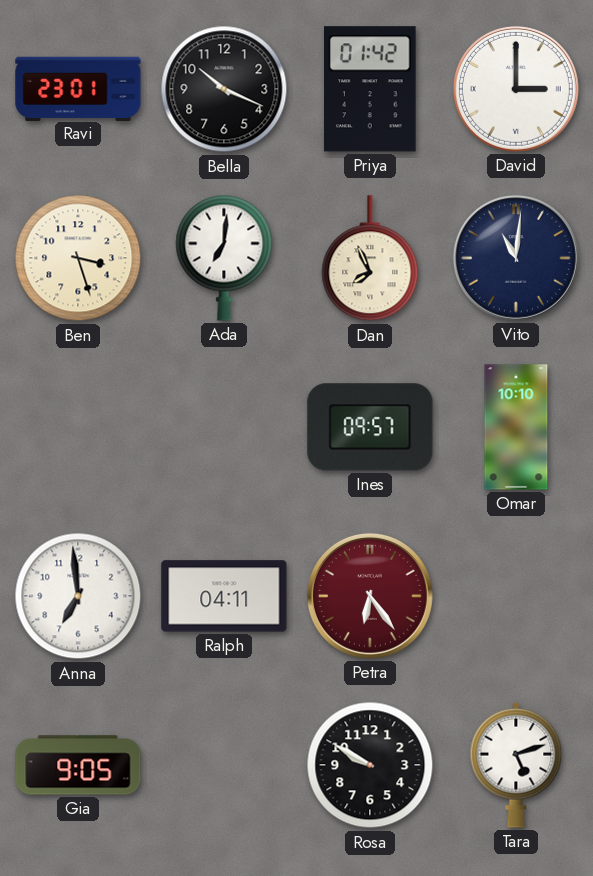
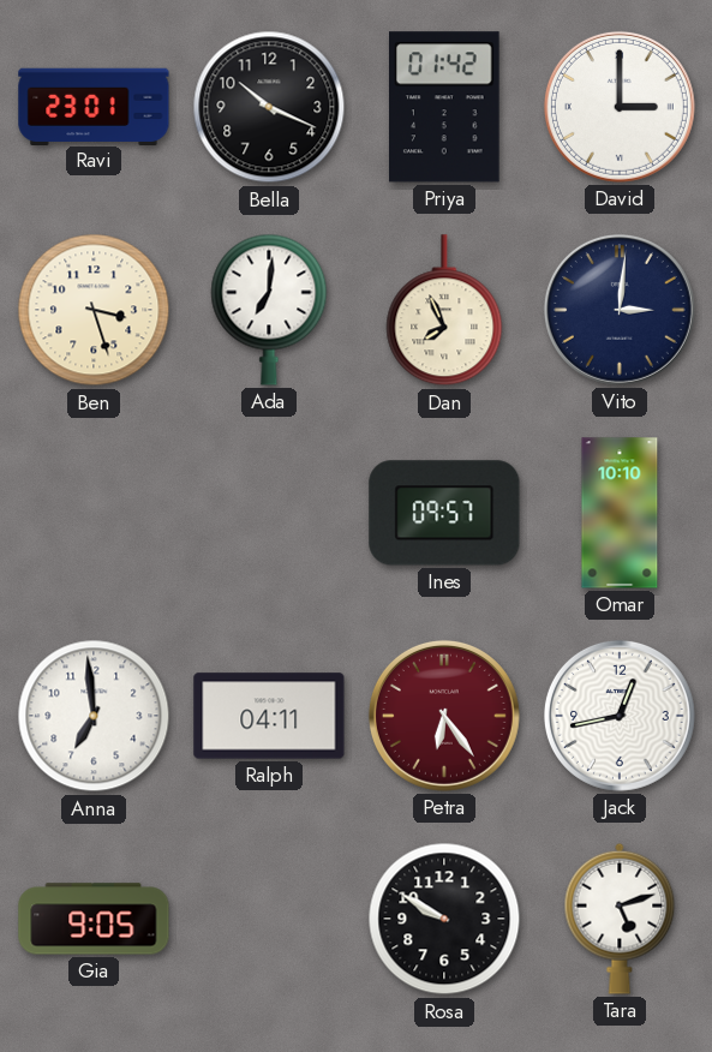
Vito: 11:01 -> 3:01
Jack: none -> 12:43
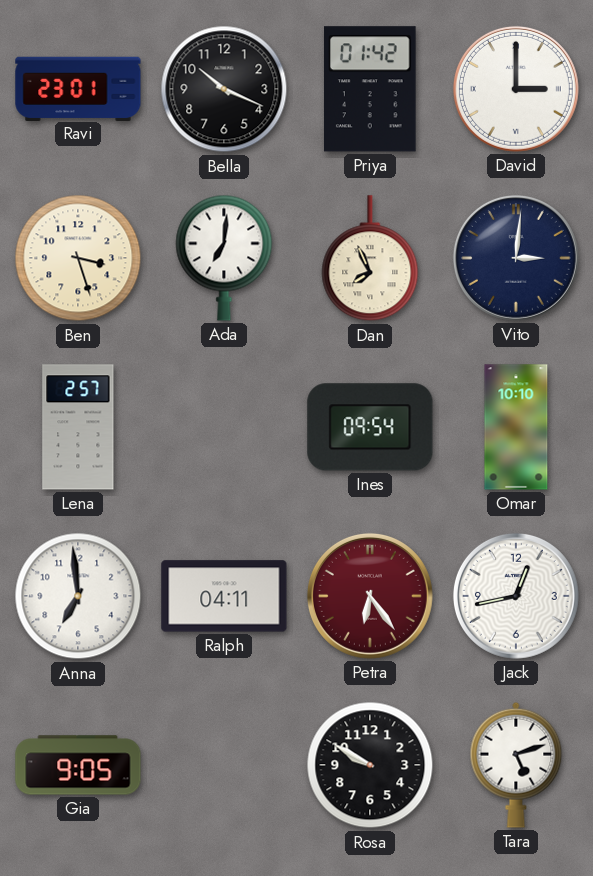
Lena: none -> 2:57
Ines: 09:57 -> 09:54
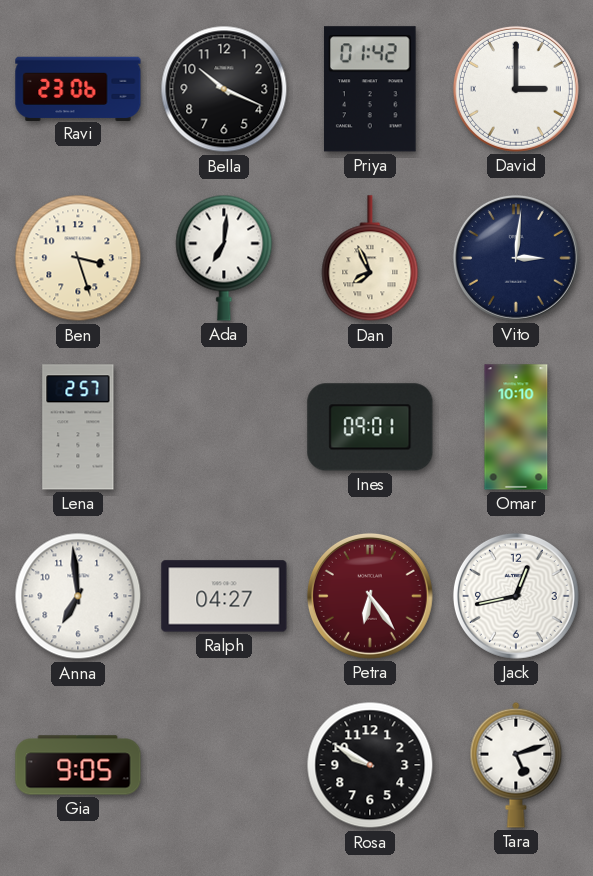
Ravi: 23:01 -> 23:06
Ines: 09:54 -> 09:01
Ralph: 04:11 -> 04:27
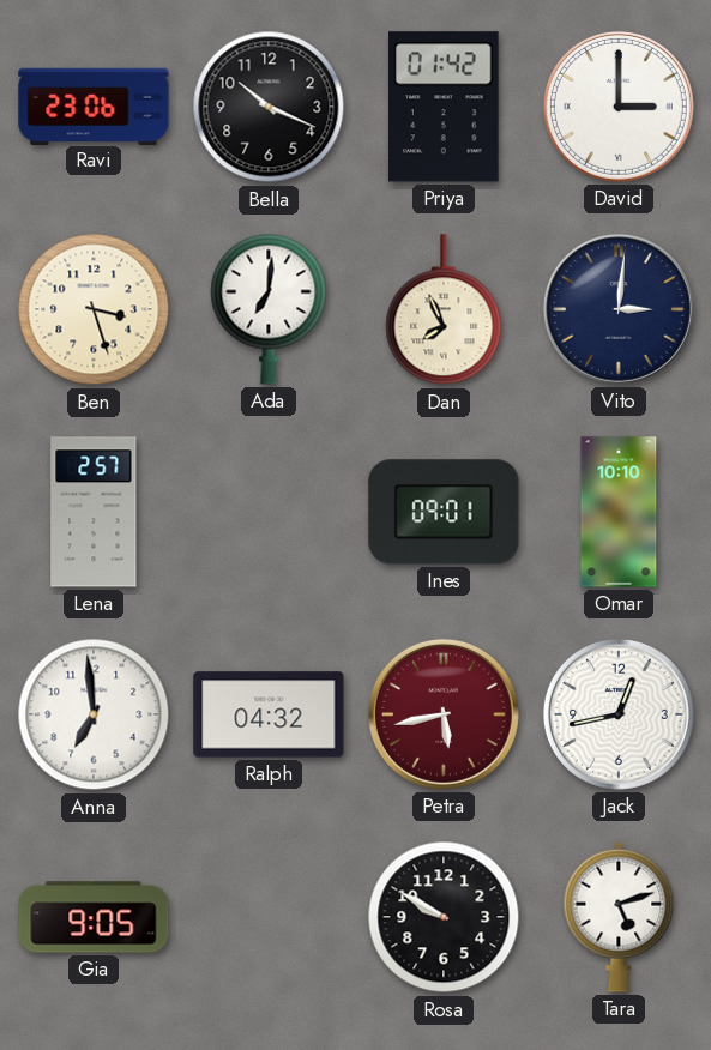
Ralph: 04:27 -> 04:32
Petra: 6:24 -> 5:43
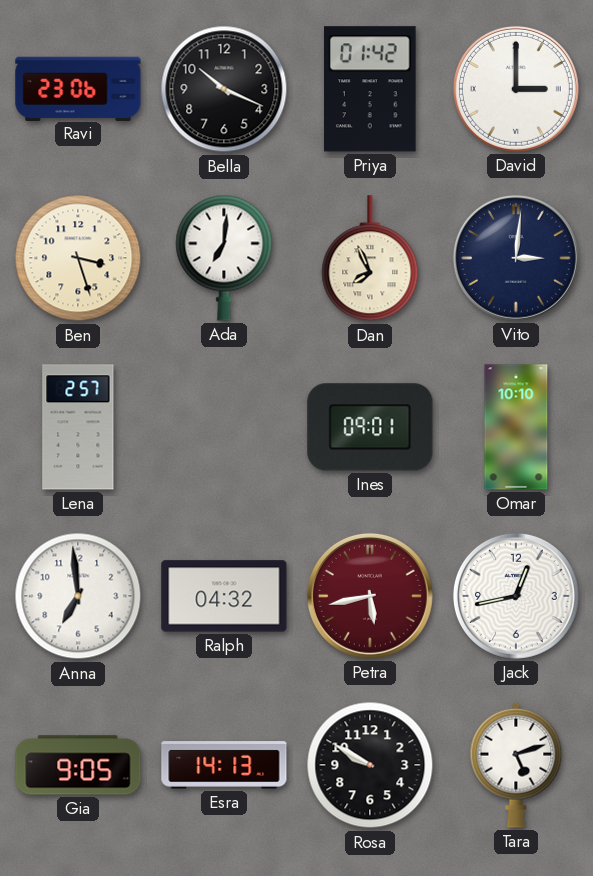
Esra: none -> 14:13
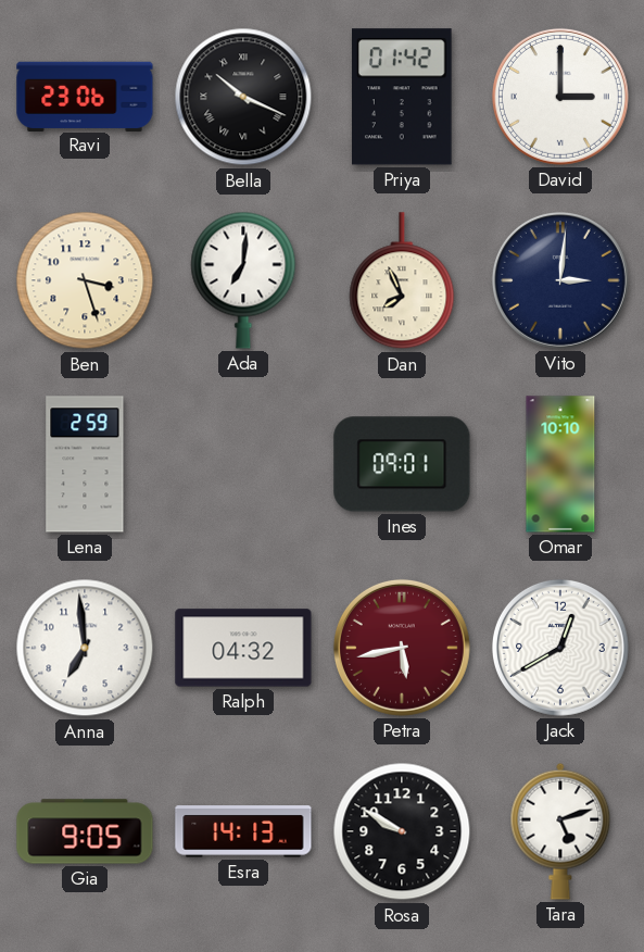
Bella numerals: Arabic -> Roman
Lena: 2:57 -> 2:59
Jack: 12:43 -> 12:40
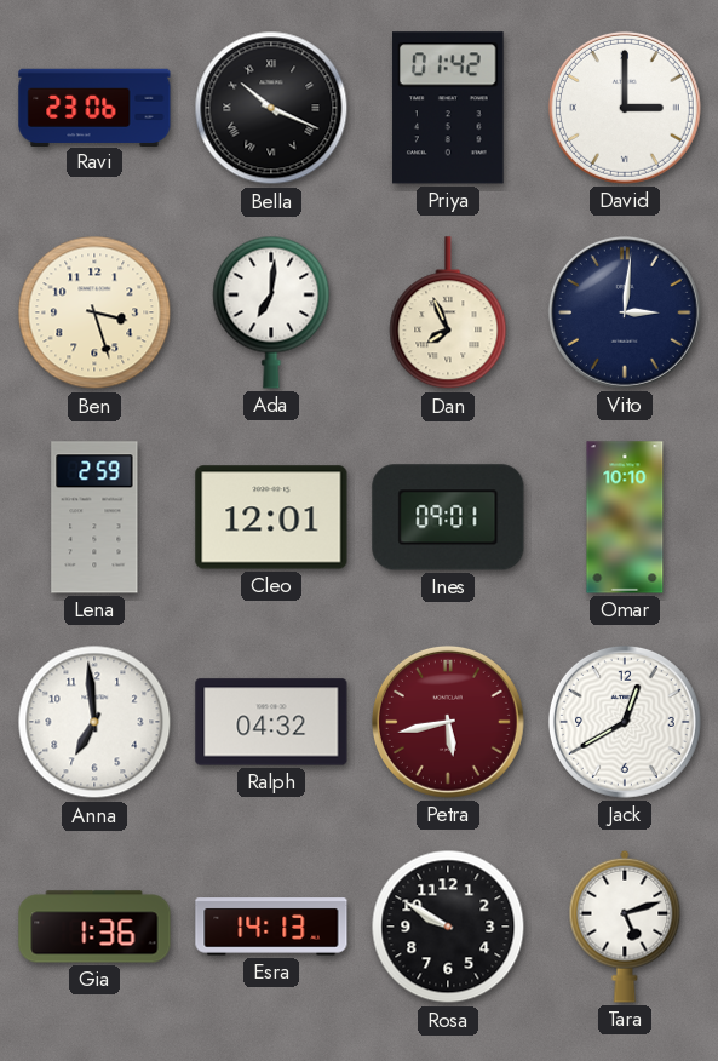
Cleo: none -> 12:01
Gia: 9:05 -> 1:36
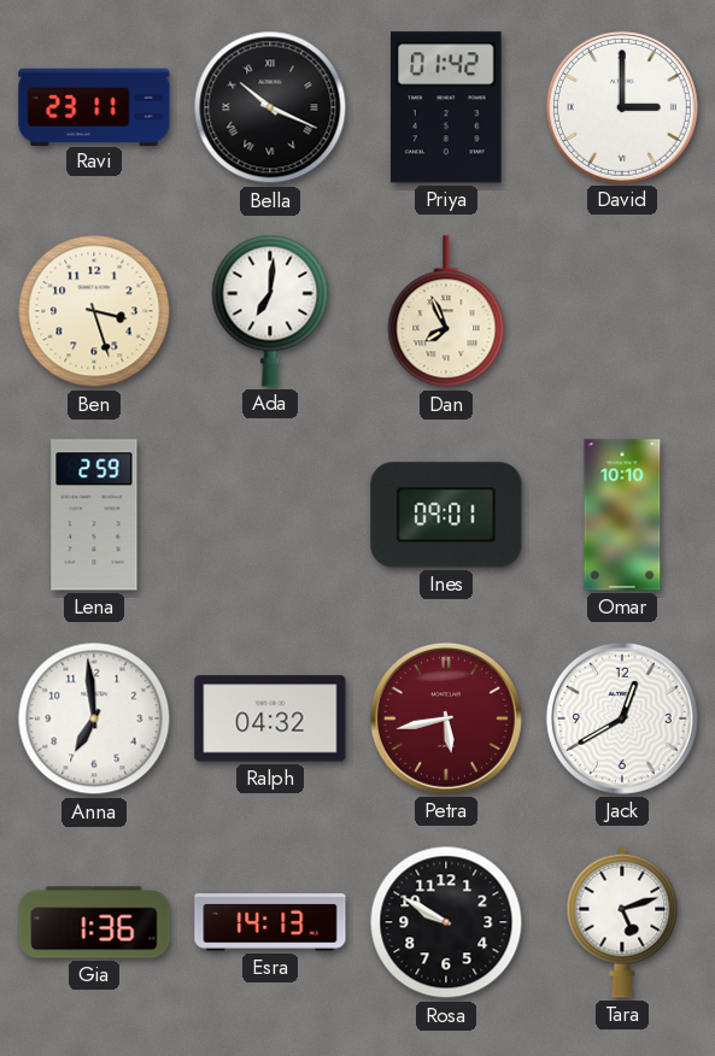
Ravi: 23:06 -> 23:11
Vito: 3:01 -> none
Cleo: 12:01 -> none
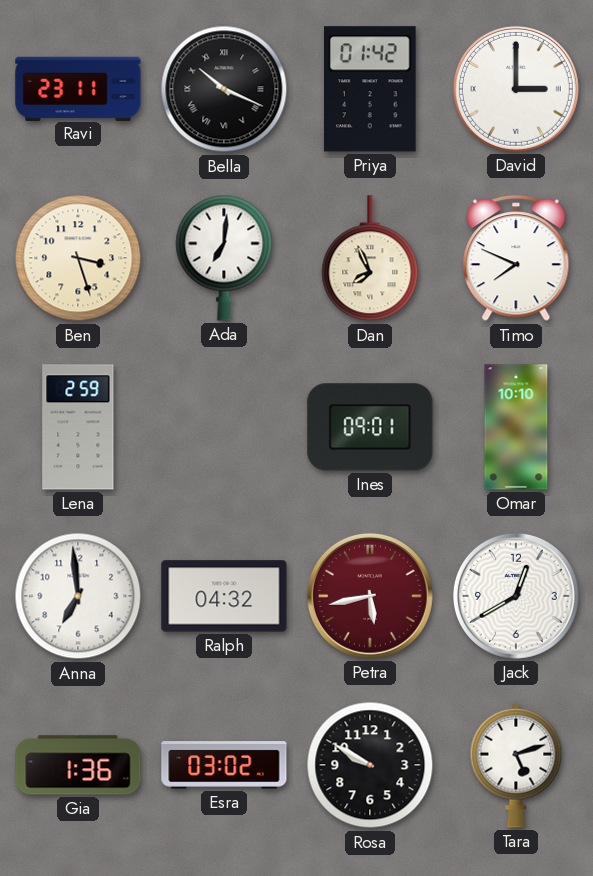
Timo: none -> 7:49
Esra: 14:13 -> 03:02
